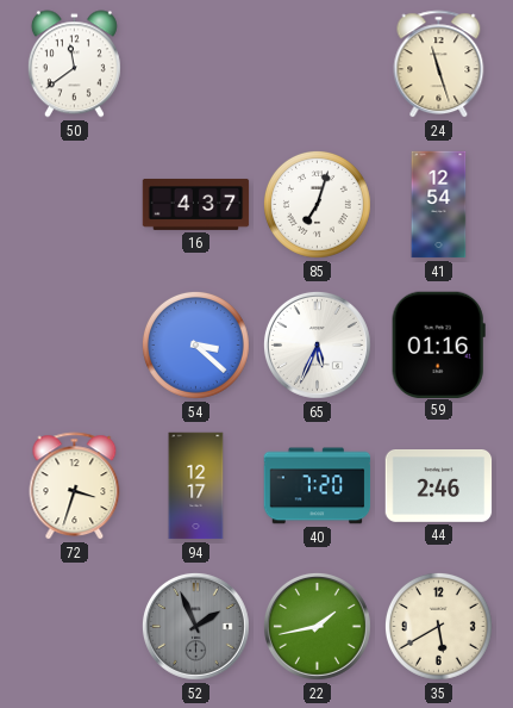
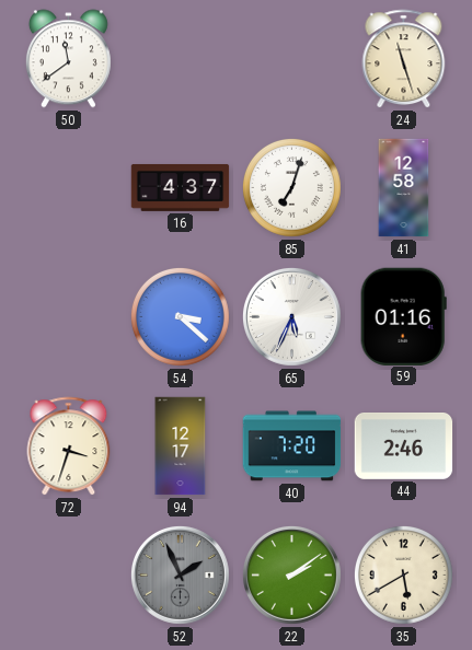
41: 12:54 -> 12:58
22: 1:43 -> 2:09
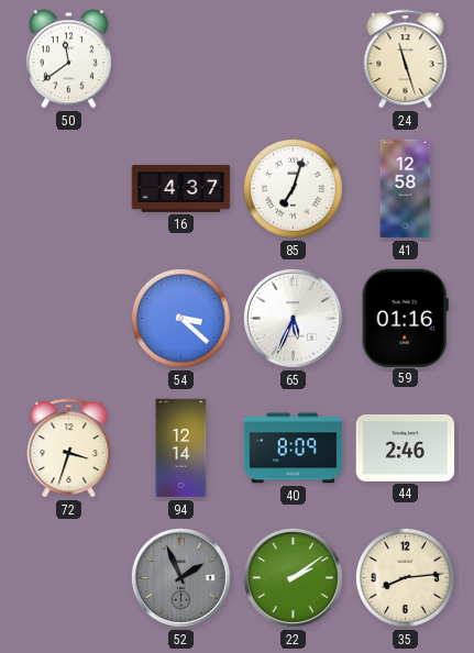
94: 12:17 -> 12:14
40: 7:20 -> 8:09
35: 5:40 -> 8:14
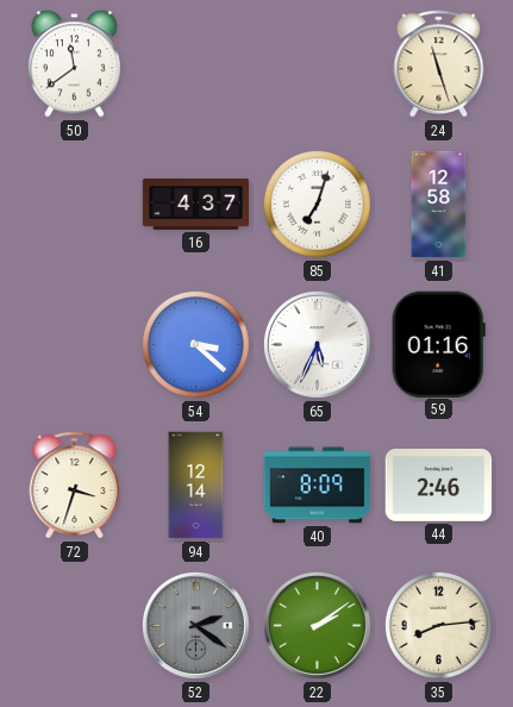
52: 1:56 -> 2:21
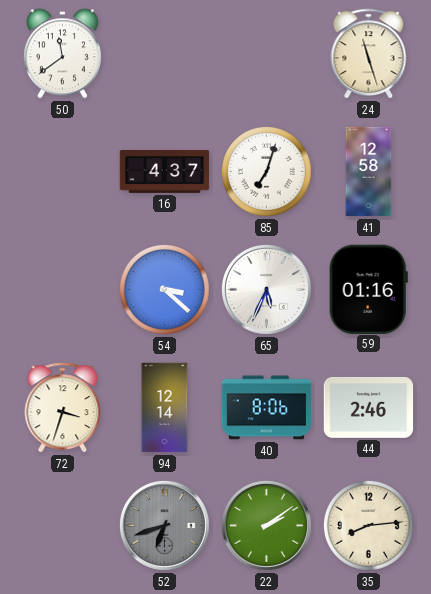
40: 8:09 -> 8:06
52: 2:21 -> 6:42
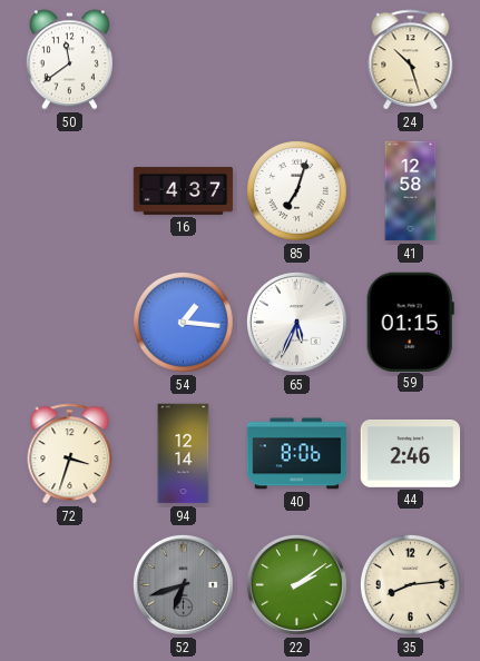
24: 11:27 -> 10:27
54: 3:22 -> 1:16
59: 01:16 -> 01:15
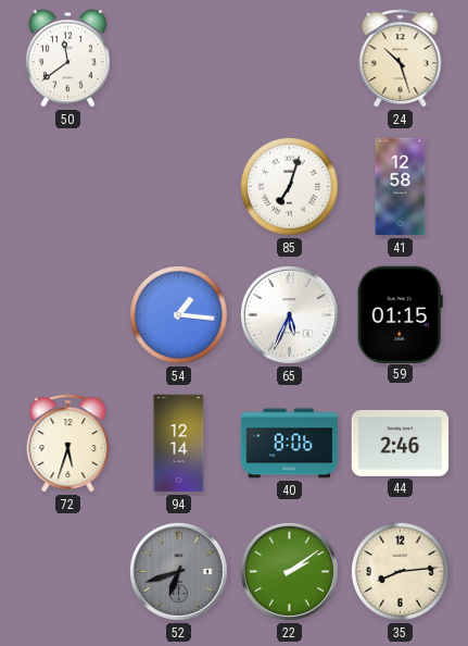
16: 4:37 -> none
72: 3:33 -> 5:33
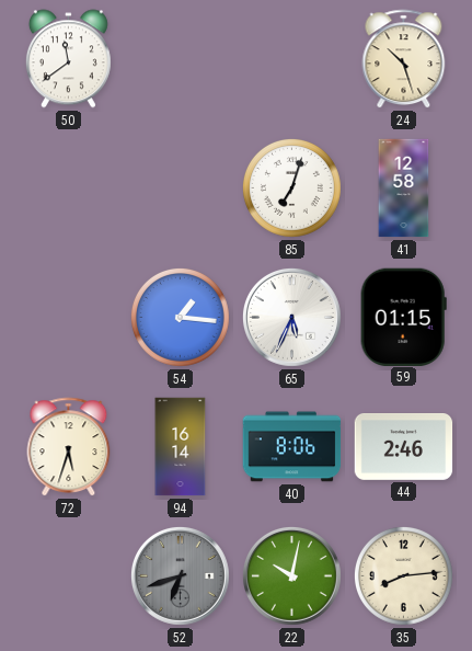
94: 12:14 -> 16:14
22: 2:09 -> 10:02
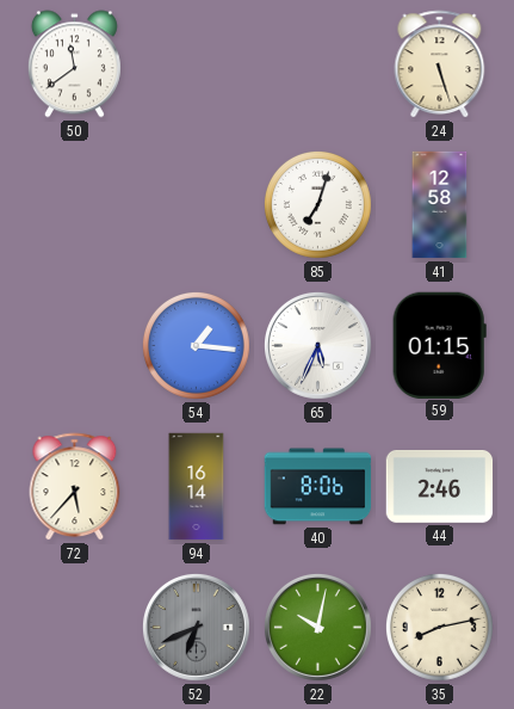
24: 10:27 -> 5:27
72: 5:33 -> 5:37
52: 6:42 -> 6:41
35: 8:14 -> 8:13
